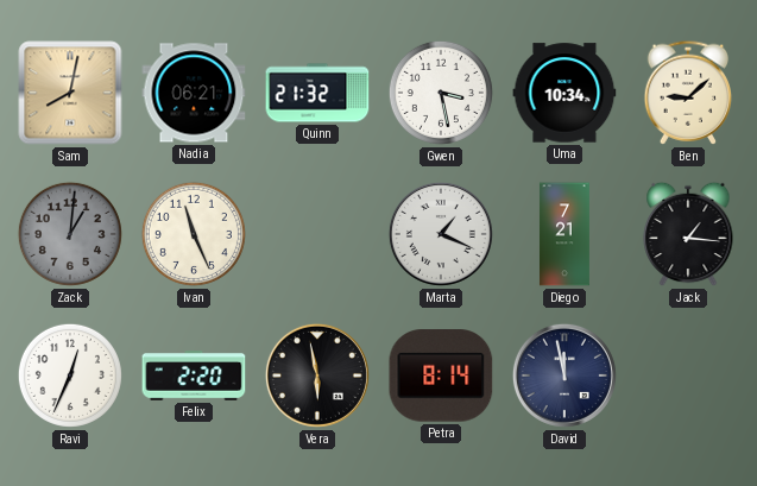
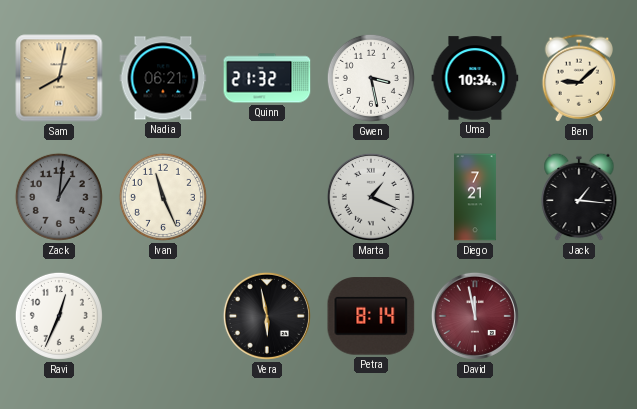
Felix: 2:20 -> none
David dial: navy -> burgundy
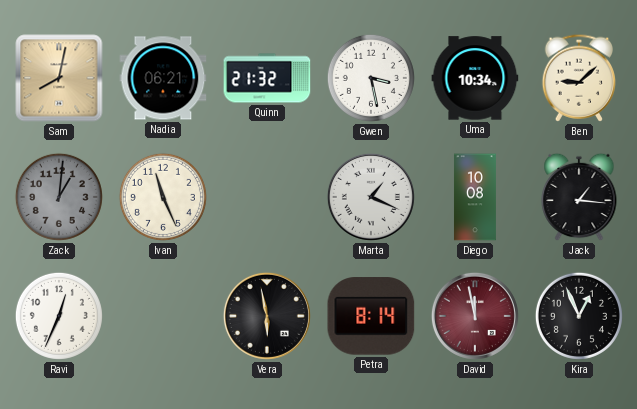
Diego: 7:21 -> 10:08
Kira: none -> 12:56
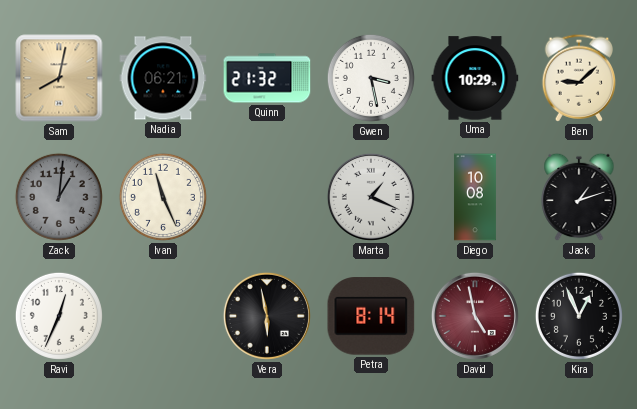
Uma: 10:34 -> 10:29
Jack: 1:16 -> 1:12
David: 11:58 -> 4:58
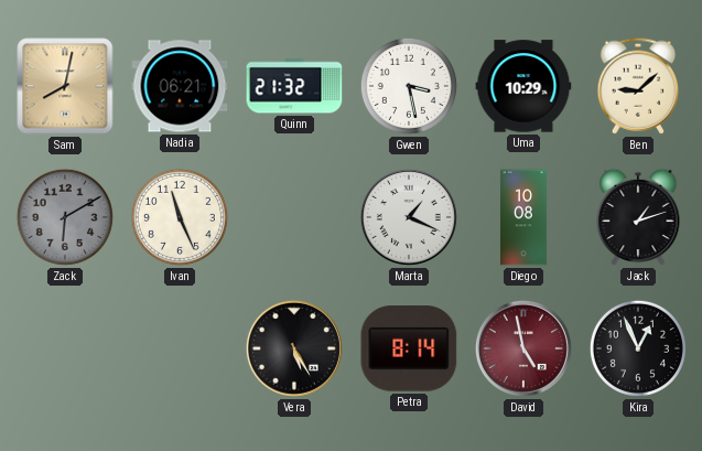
Zack: 1:01 -> 6:10
Ravi: 12:34 -> none
Vera: 5:58 -> 5:25
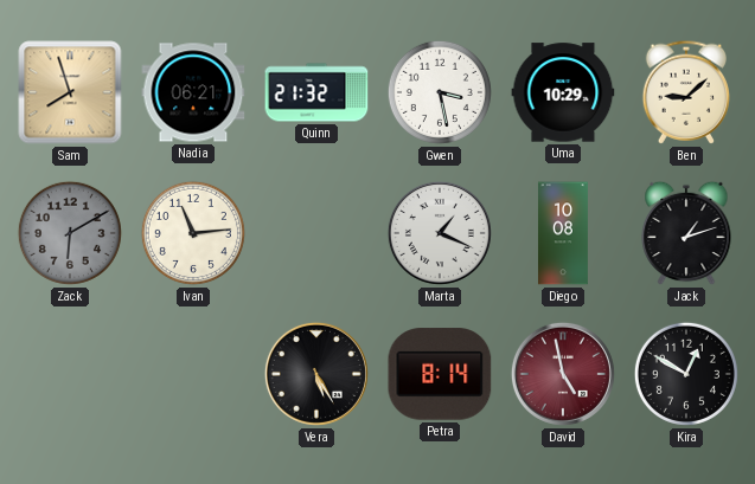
Sam: 8:02 -> 7:57
Ivan: 11:26 -> 11:14
Kira: 12:56 -> 12:50
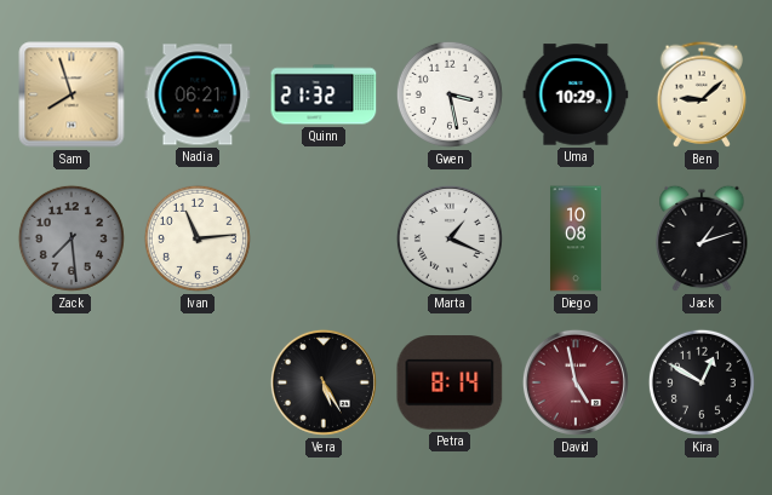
Zack: 6:10 -> 7:29
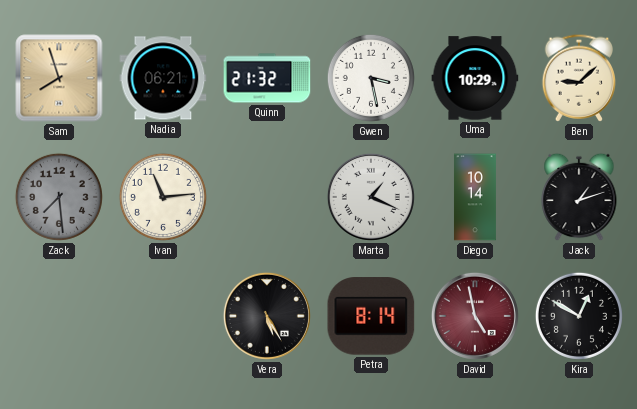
Diego: 10:08 -> 10:14
